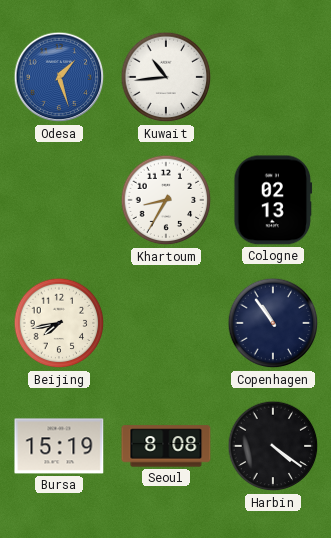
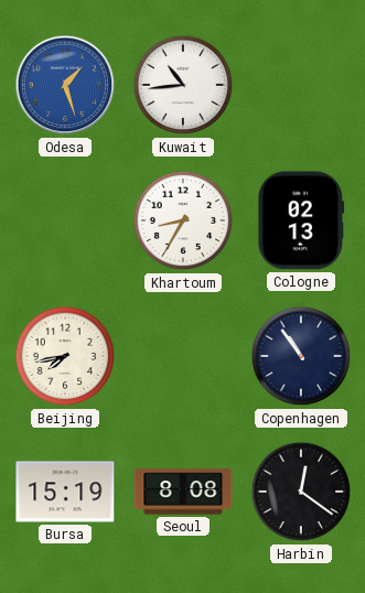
Harbin: 4:21 -> 12:21
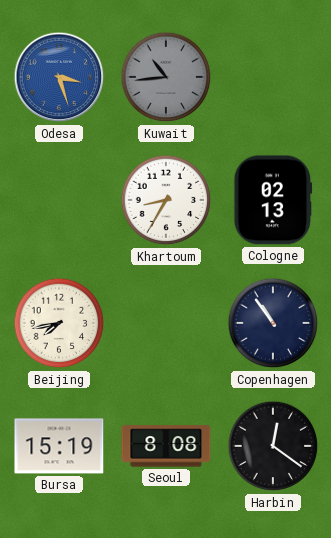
Odesa: 1:27 -> 3:27
Kuwait dial: white -> grey
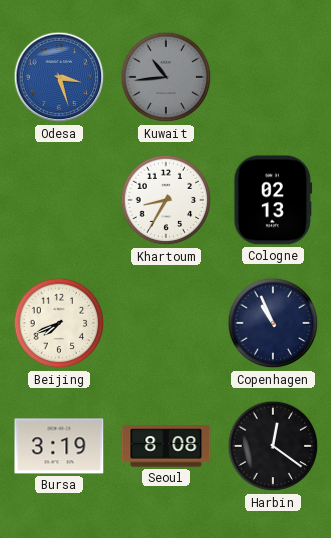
Beijing: 7:43 -> 7:41
Copenhagen: 10:54 -> 10:56
Bursa: 15:19 -> 3:19
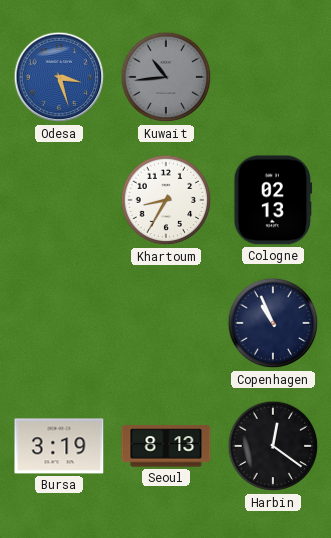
Beijing: 7:41 -> none
Seoul: 8:08 -> 8:13
